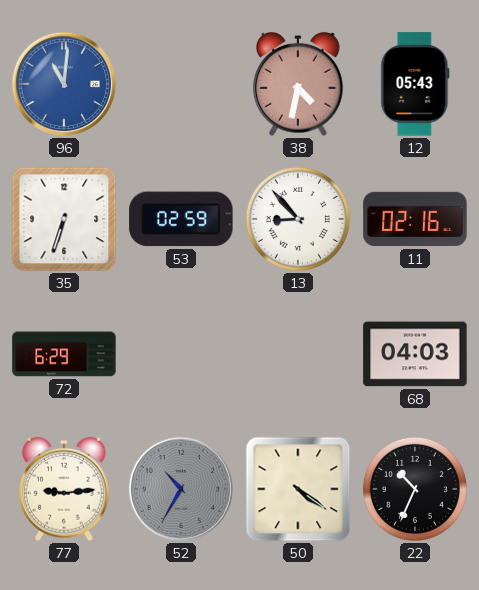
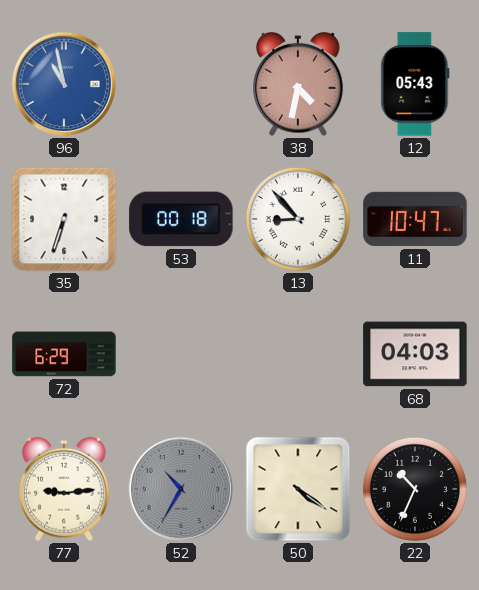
96: 11:01 -> 10:58
53: 02:59 -> 00:18
11: 02:16 -> 10:47
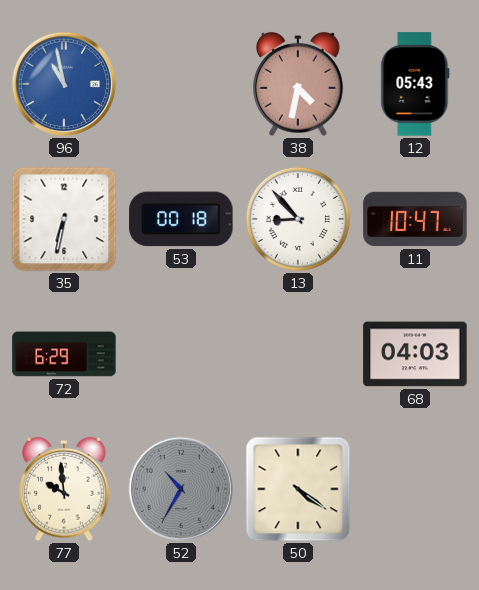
35: 6:33 -> 6:32
77: 9:14 -> 9:59
22: 10:34 -> none
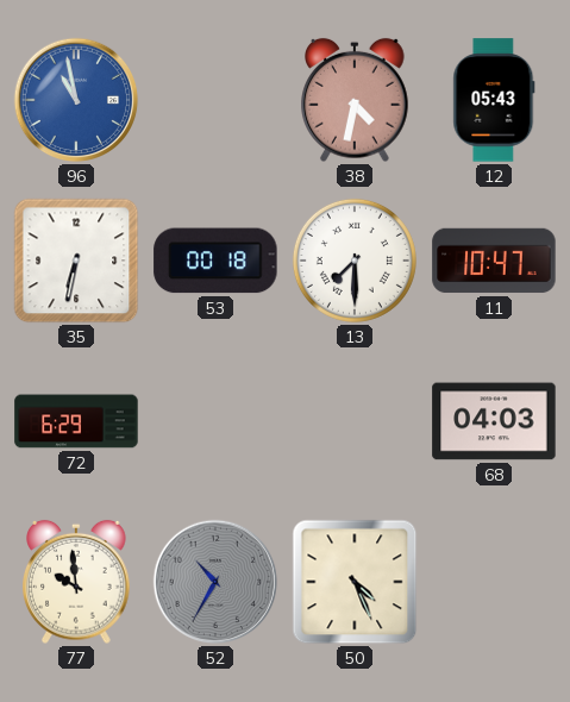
13: 8:53 -> 7:30
50: 4:21 -> 4:26
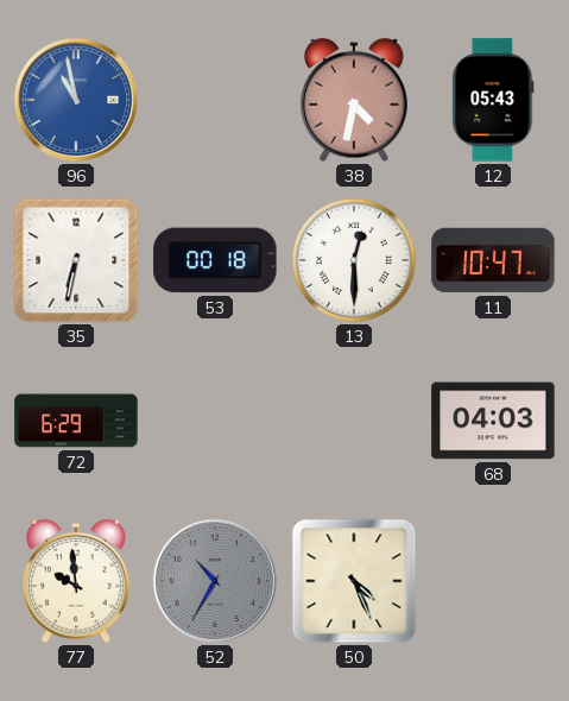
13: 7:30 -> 12:30
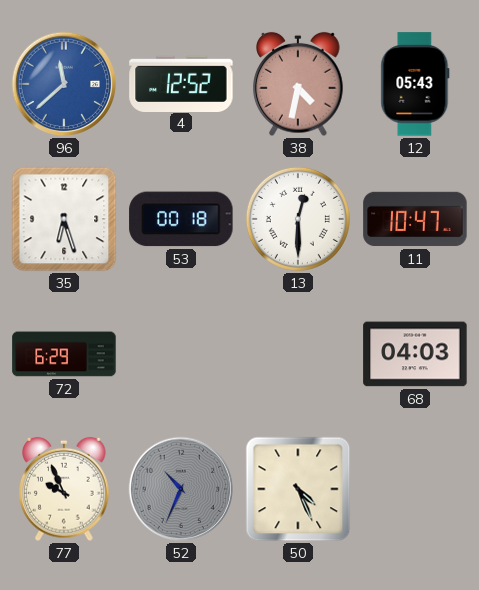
96: 10:58 -> 11:38
4: none -> 12:52
35: 6:32 -> 6:27
77: 9:59 -> 9:56
52: 10:35 -> 10:34
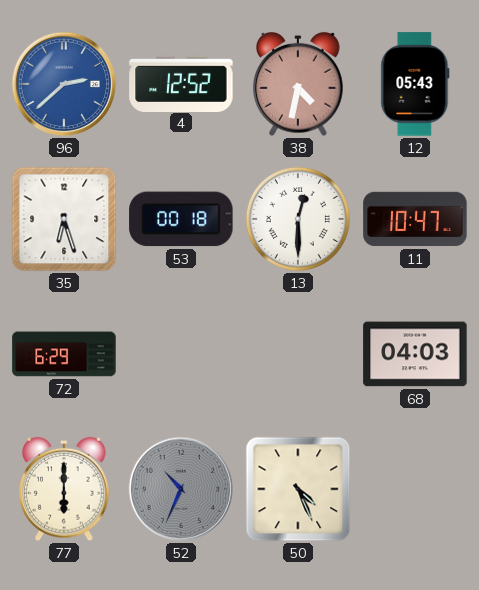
96: 11:38 -> 2:38
77: 9:56 -> 6:00
